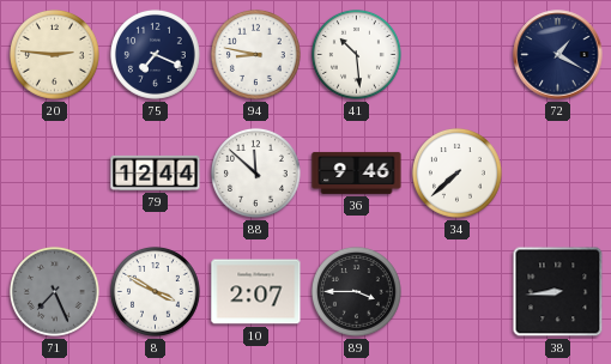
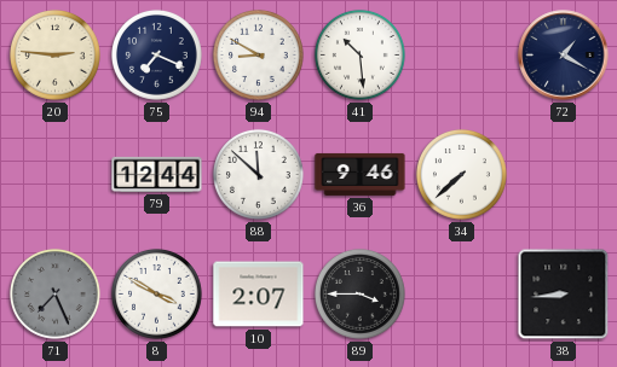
94: 8:47 -> 8:50
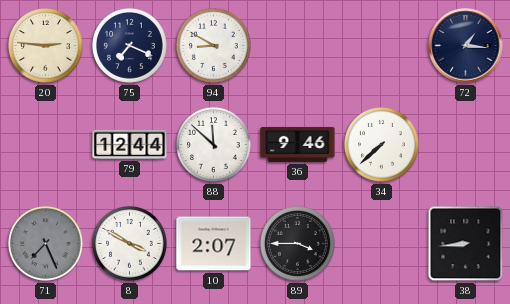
41: 10:29 -> none
72: 1:20 -> 1:16
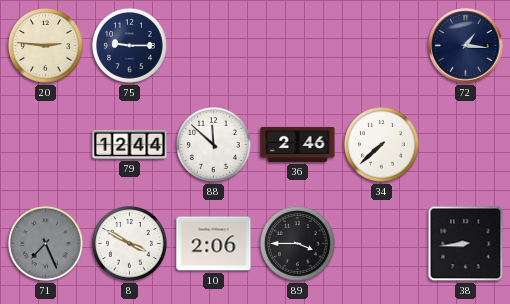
75: 7:19 -> 9:15
94: 8:50 -> none
36: 9:46 -> 2:46
10: 2:07 -> 2:06
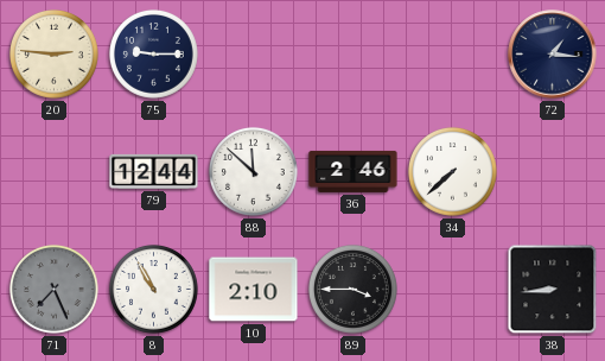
8: 3:50 -> 10:55
10: 2:06 -> 2:10
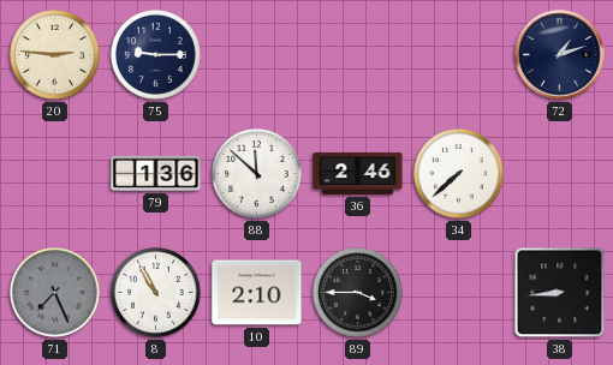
72: 1:16 -> 1:12
79: 12:44 -> 1:36
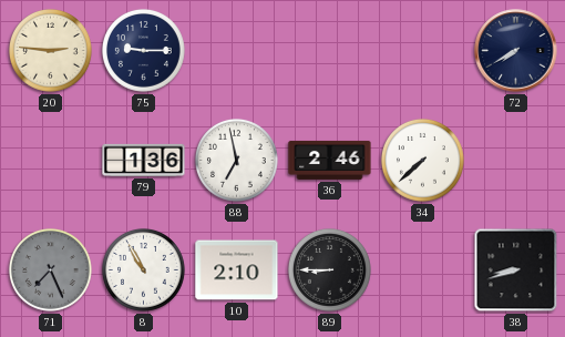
72: 1:12 -> 7:40
88: 11:52 -> 6:58
89: 3:45 -> 8:45
38: 8:44 -> 8:42
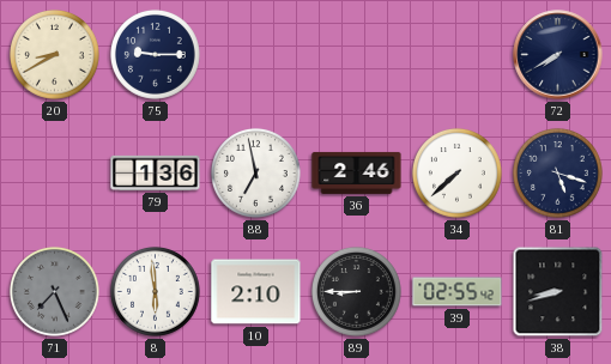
20: 2:46 -> 8:40
81: none -> 5:18
8: 10:55 -> 5:59
39: none -> 02:55
